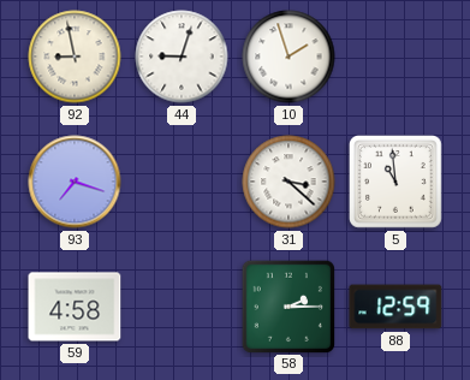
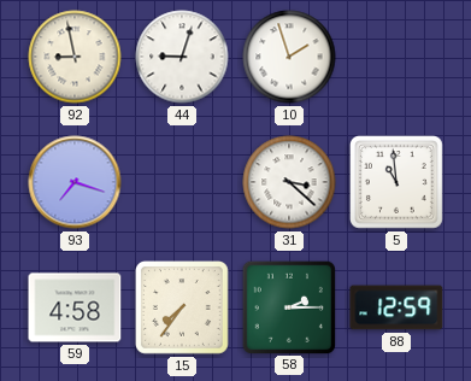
15: none -> 7:36
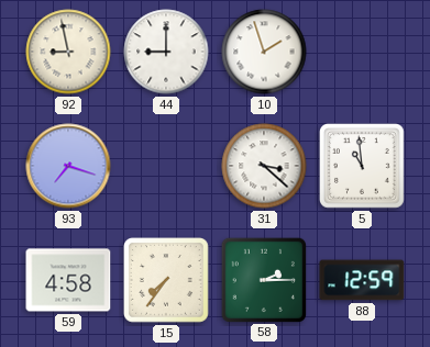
44: 9:03 -> 9:00
